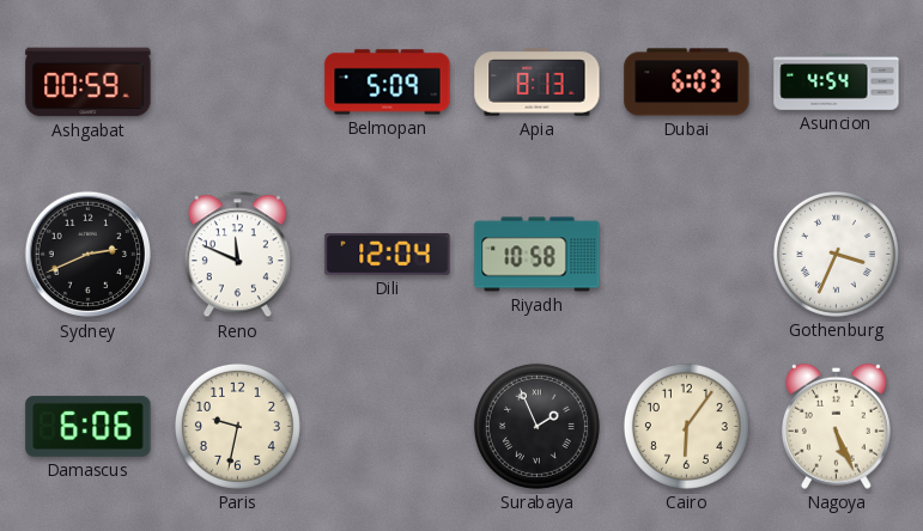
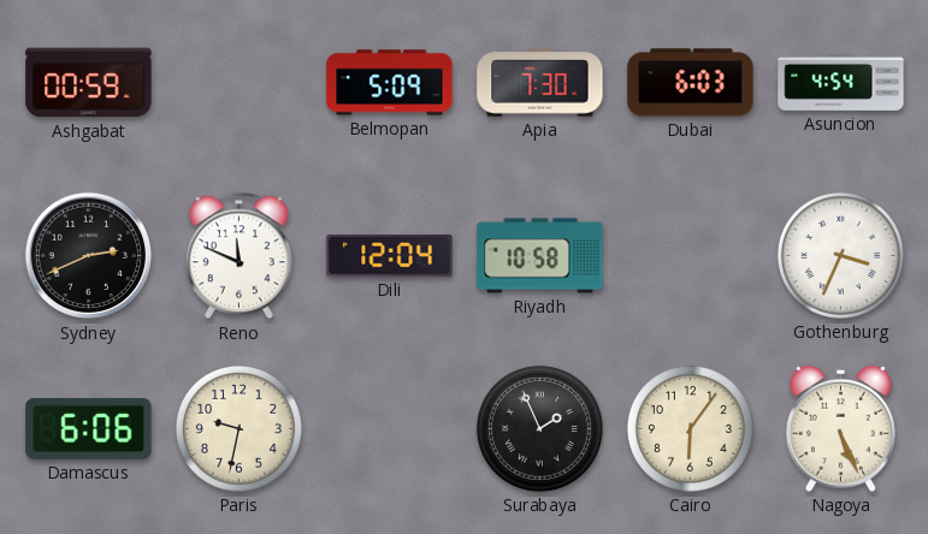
Apia: 8:13 -> 7:30
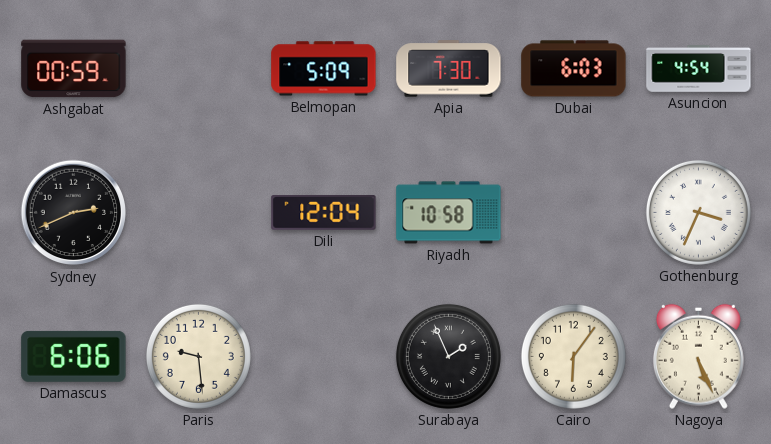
Reno: 11:49 -> none
Paris: 9:32 -> 9:29
